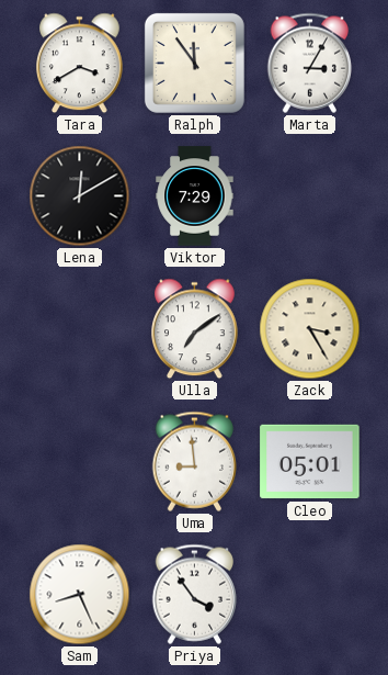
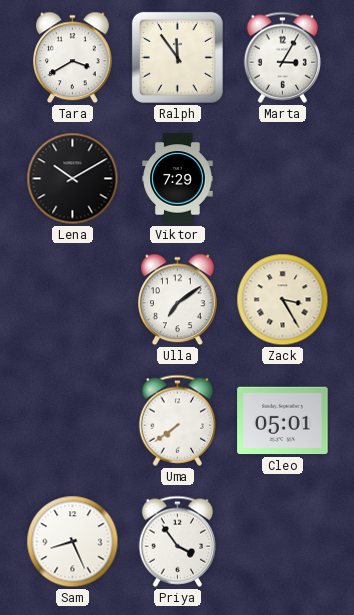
Lena: 12:10 -> 10:10
Uma: 8:59 -> 7:39
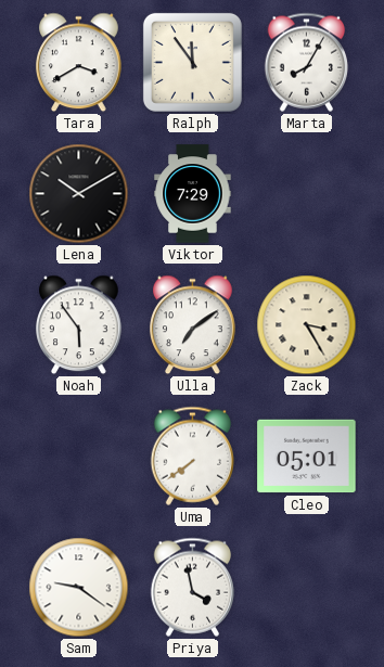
Marta: 3:05 -> 8:05
Noah: none -> 5:54
Sam: 8:26 -> 9:21
Priya: 3:54 -> 3:58
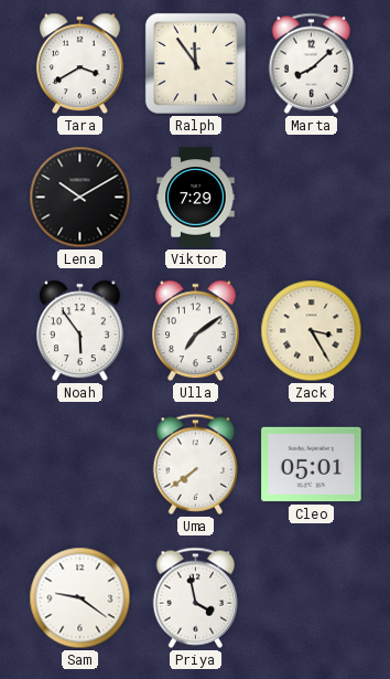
Marta: 8:05 -> 8:08
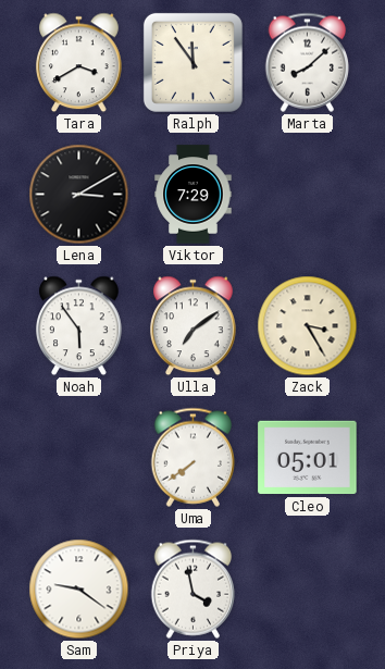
Lena: 10:10 -> 3:10
